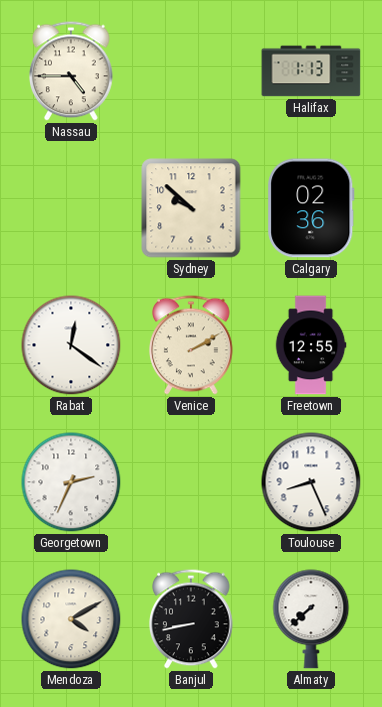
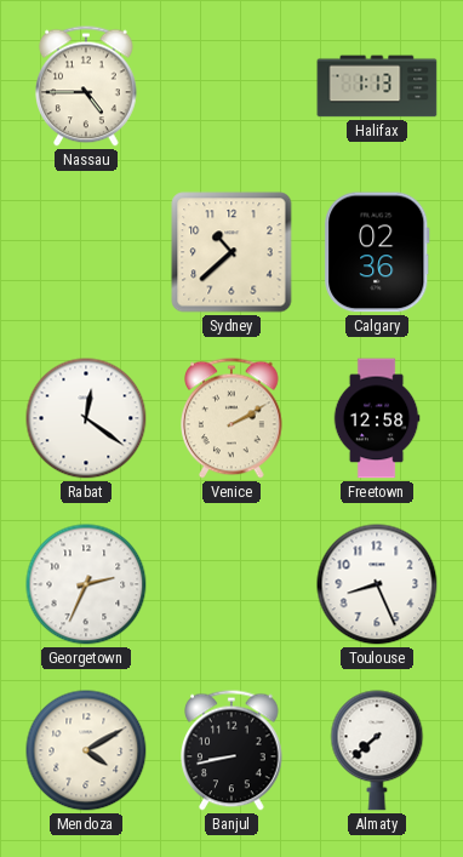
Sydney: 9:52 -> 10:38
Freetown: 12:55 -> 12:58
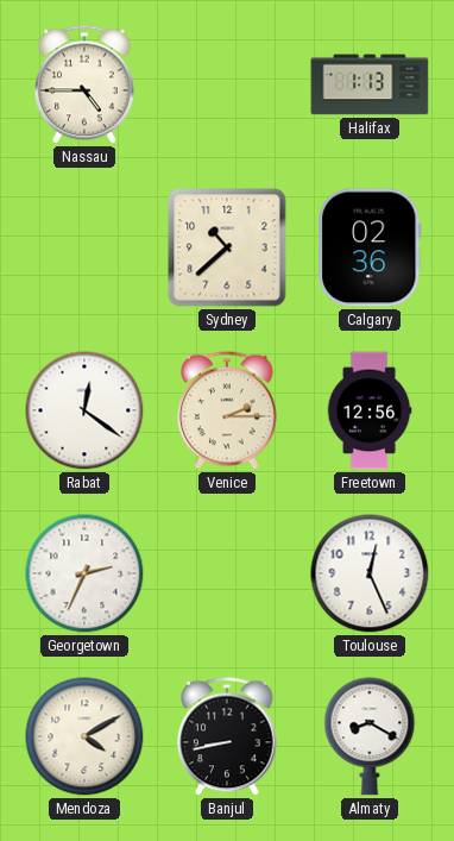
Venice: 2:10 -> 2:15
Freetown: 12:58 -> 12:56
Toulouse: 8:26 -> 12:26
Almaty: 7:38 -> 8:20
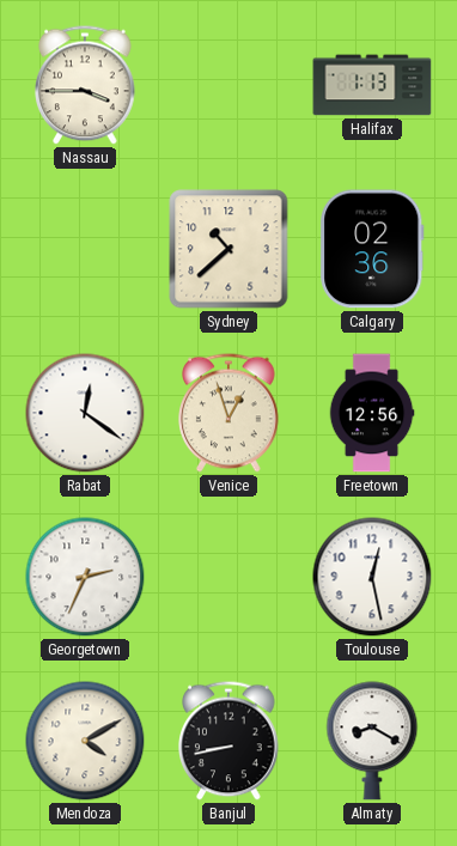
Nassau: 4:45 -> 3:45
Venice: 2:15 -> 12:57
Toulouse: 12:26 -> 12:28
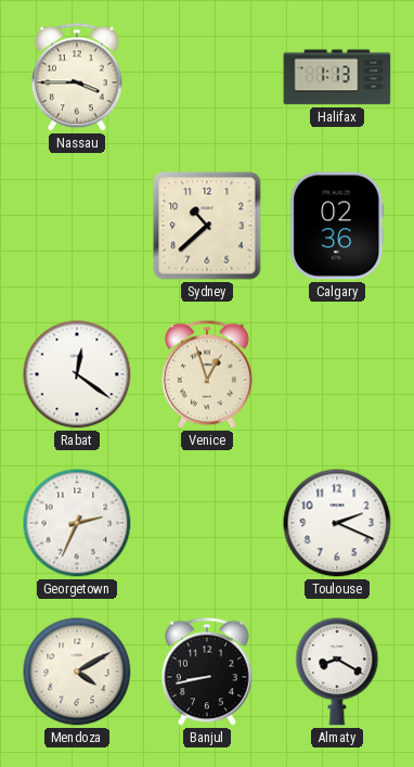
Freetown: 12:56 -> none
Toulouse: 12:28 -> 2:19
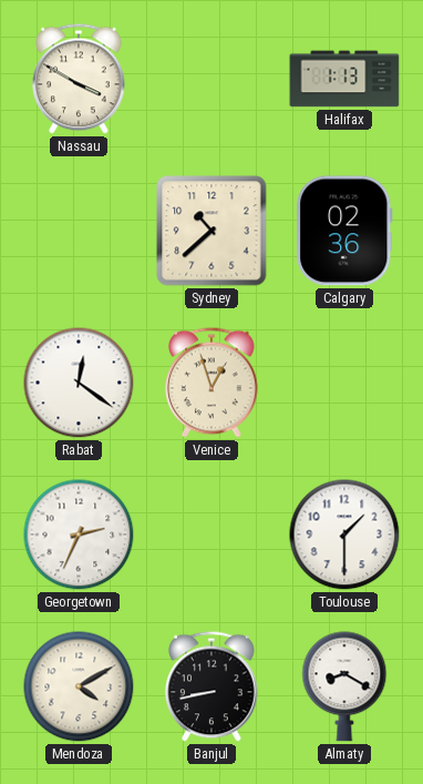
Nassau: 3:45 -> 3:50
Toulouse: 2:19 -> 1:30
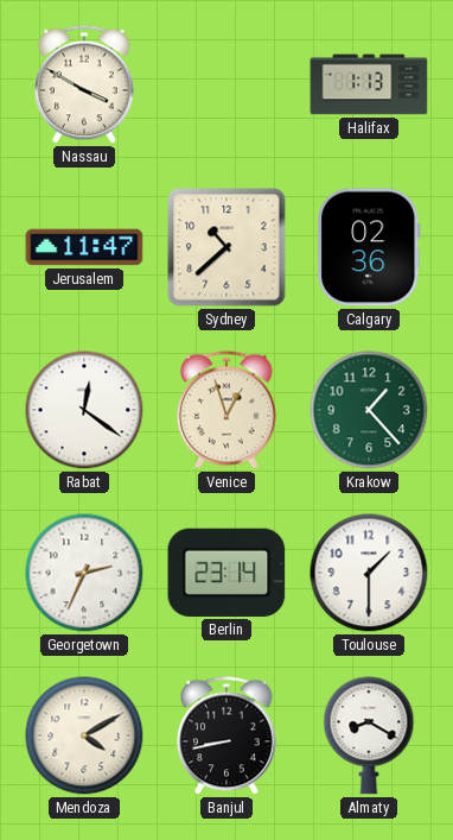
Jerusalem: none -> 11:47
Krakow: none -> 1:23
Berlin: none -> 23:14
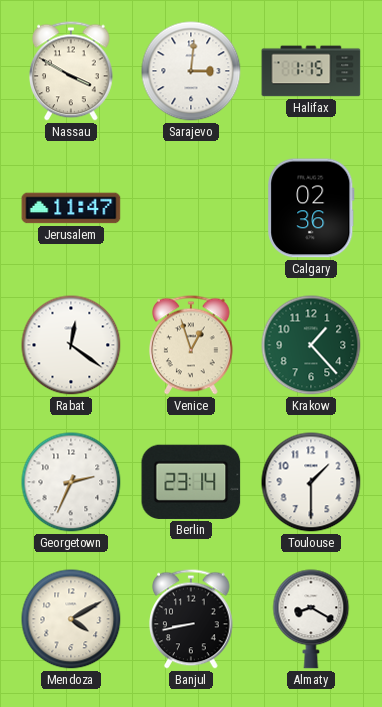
Sarajevo: none -> 3:01
Halifax: 1:13 -> 1:15
Sydney: 10:38 -> none
